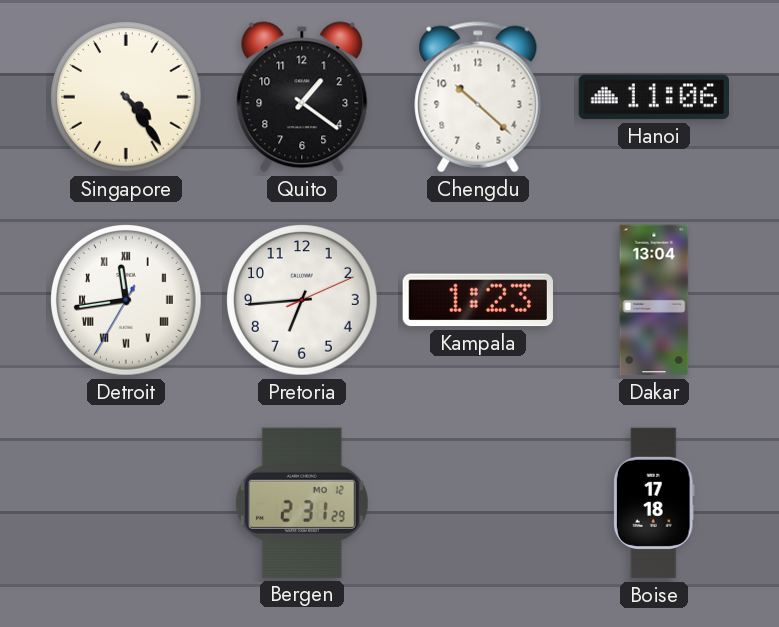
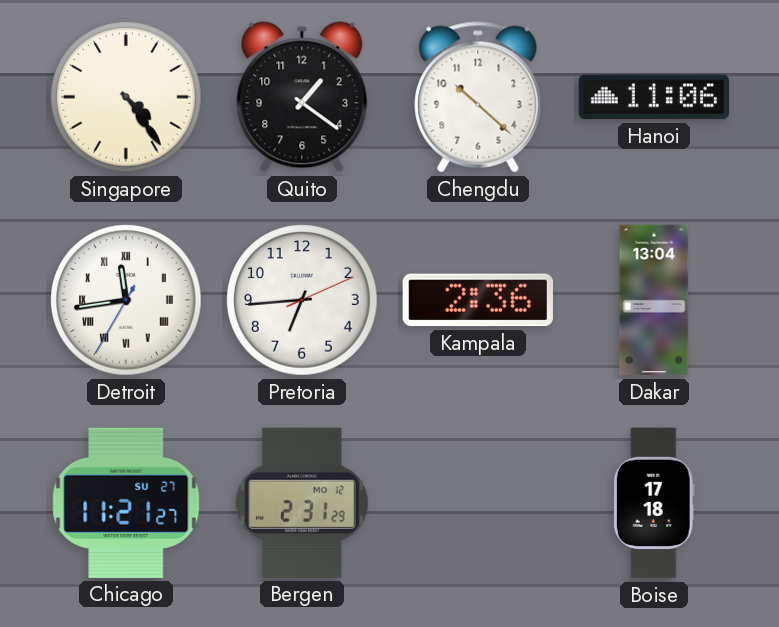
Kampala: 1:23 -> 2:36
Chicago: none -> 11:21
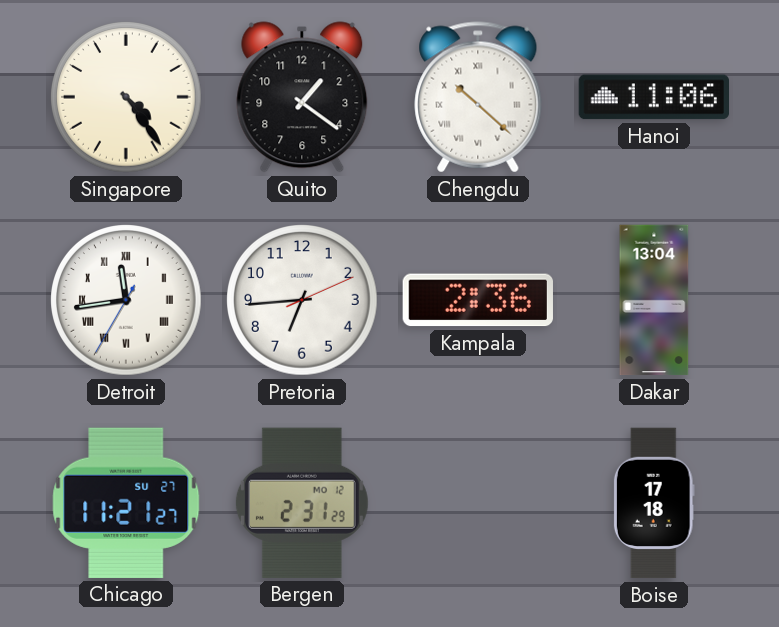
Chengdu numerals: Arabic -> Roman
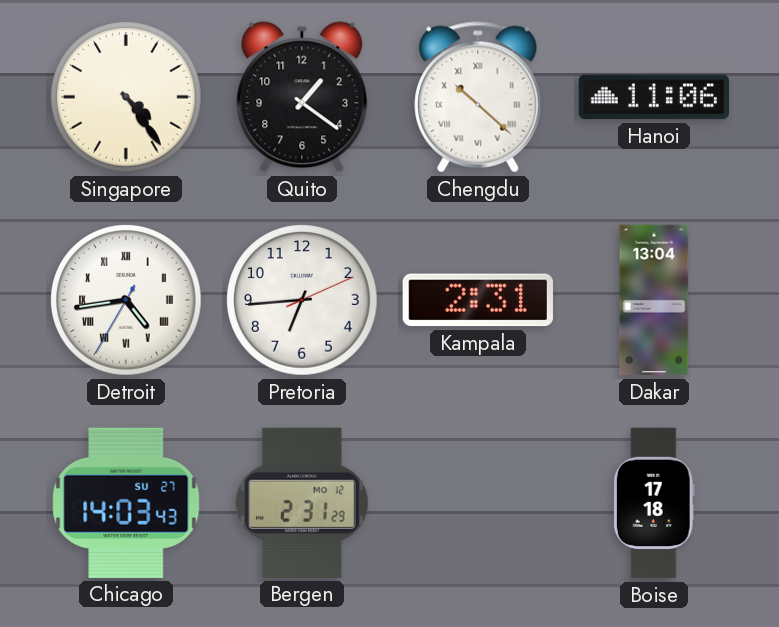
Detroit: 11:43 -> 4:43
Kampala: 2:36 -> 2:31
Chicago: 11:21 -> 14:03
